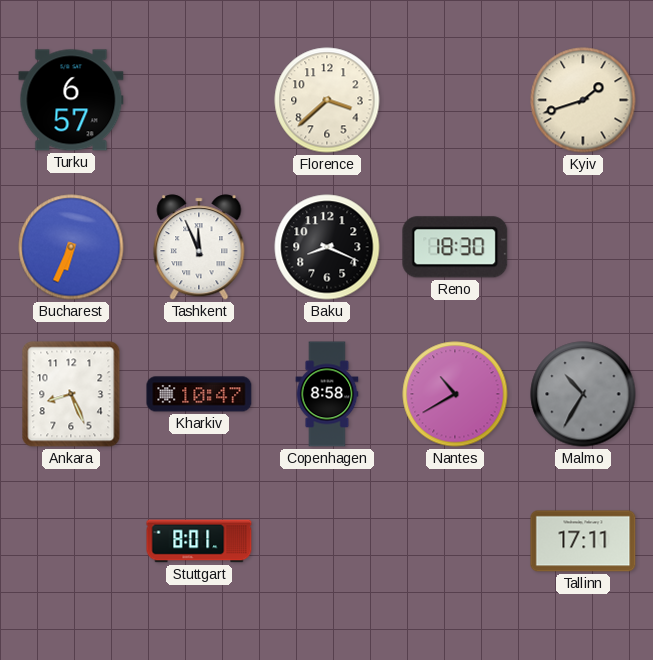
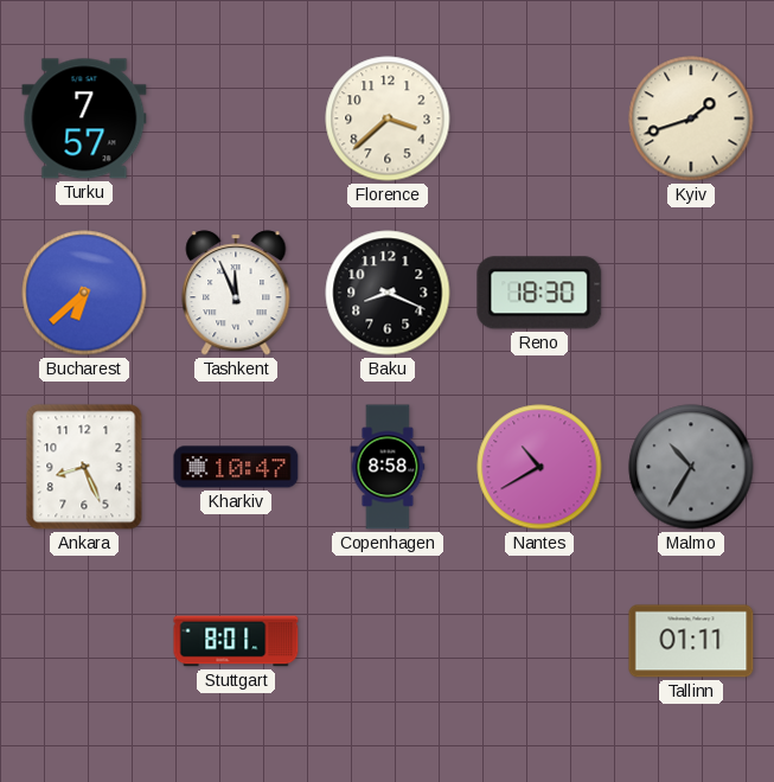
Turku: 6:57 -> 7:57
Bucharest: 6:34 -> 6:38
Tallinn: 17:11 -> 01:11
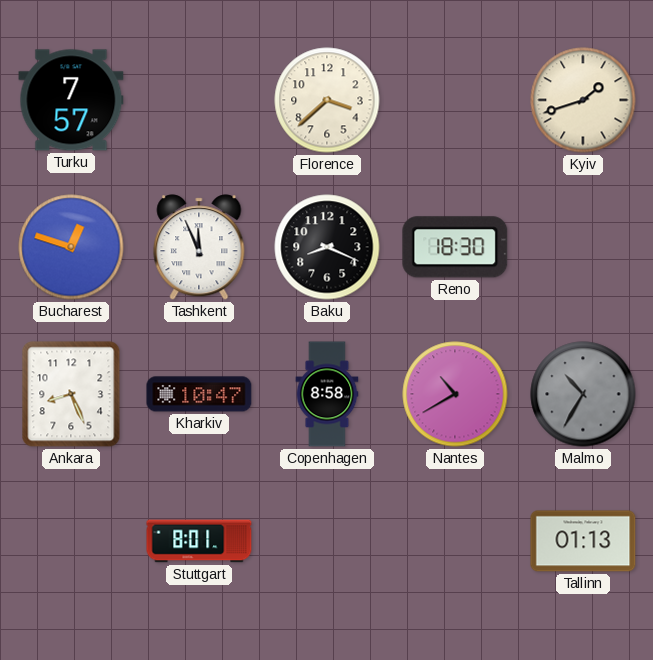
Bucharest: 6:38 -> 12:48
Tallinn: 01:11 -> 01:13
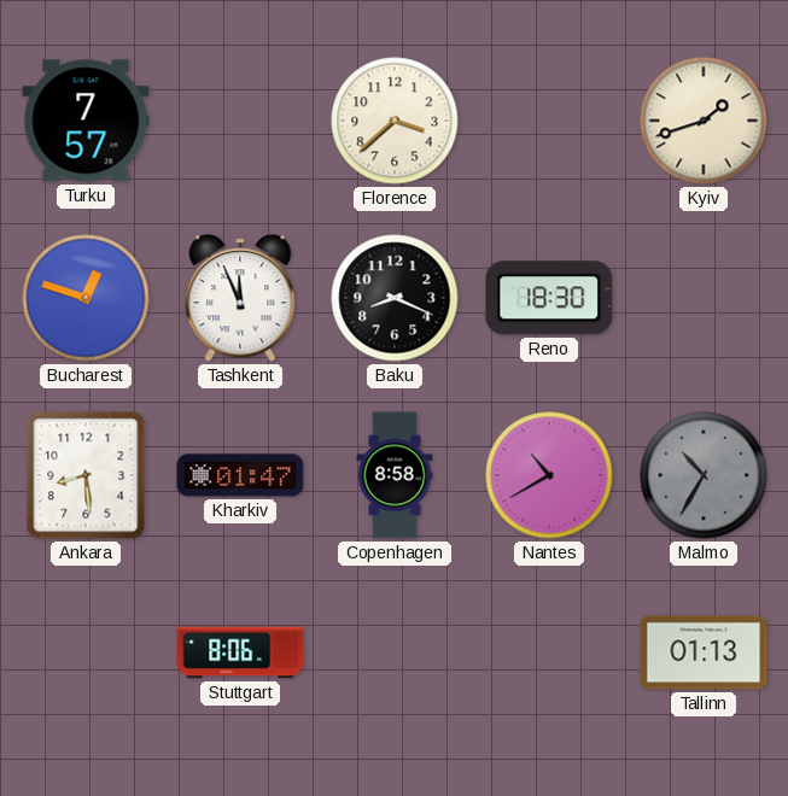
Ankara: 8:26 -> 8:29
Kharkiv: 10:47 -> 01:47
Stuttgart: 8:01 -> 8:06
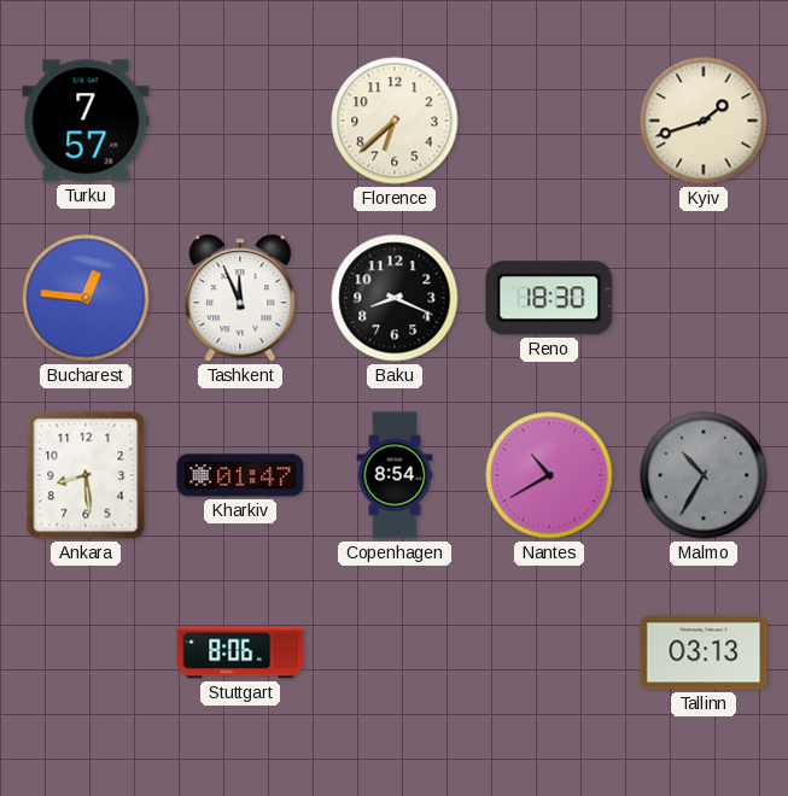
Florence: 3:38 -> 6:38
Bucharest: 12:48 -> 12:46
Copenhagen: 8:58 -> 8:54
Tallinn: 01:13 -> 03:13
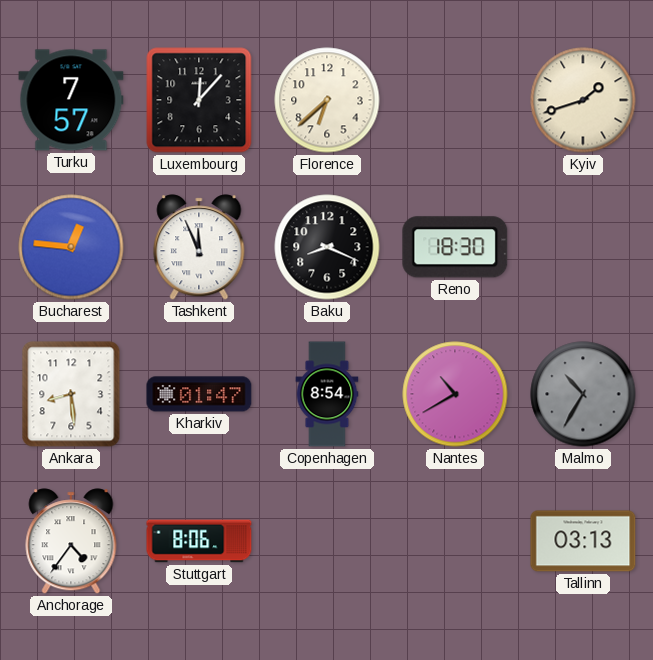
Luxembourg: none -> 12:07
Anchorage: none -> 4:36
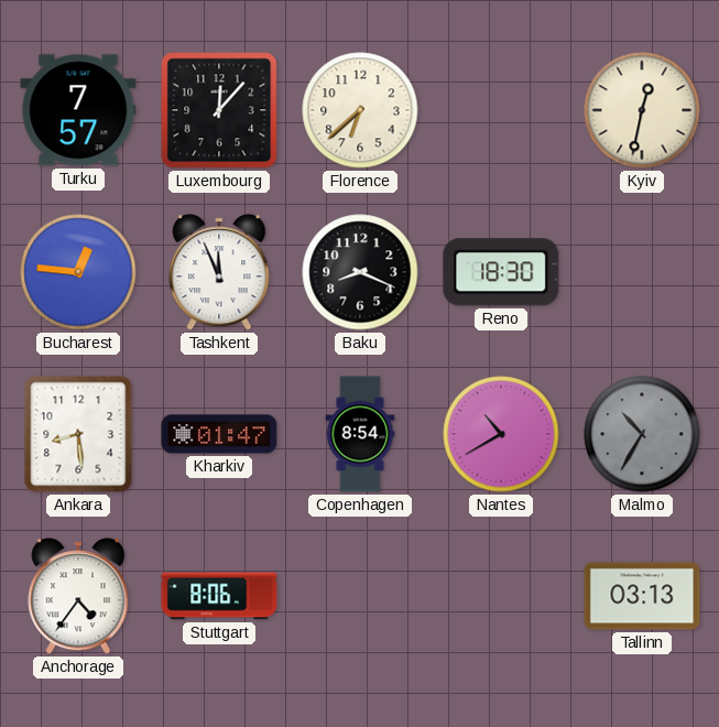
Kyiv: 1:42 -> 12:32
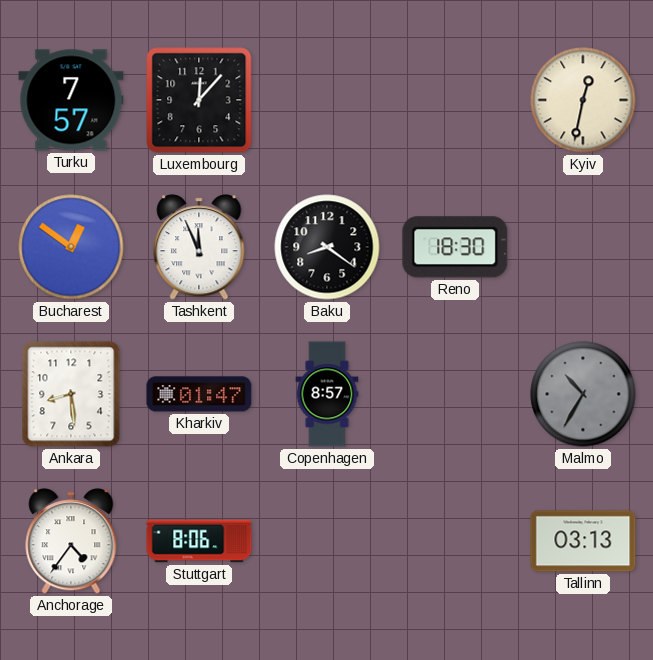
Florence: 6:38 -> none
Bucharest: 12:46 -> 12:51
Baku: 8:19 -> 8:21
Copenhagen: 8:54 -> 8:57
Nantes: 10:40 -> none
